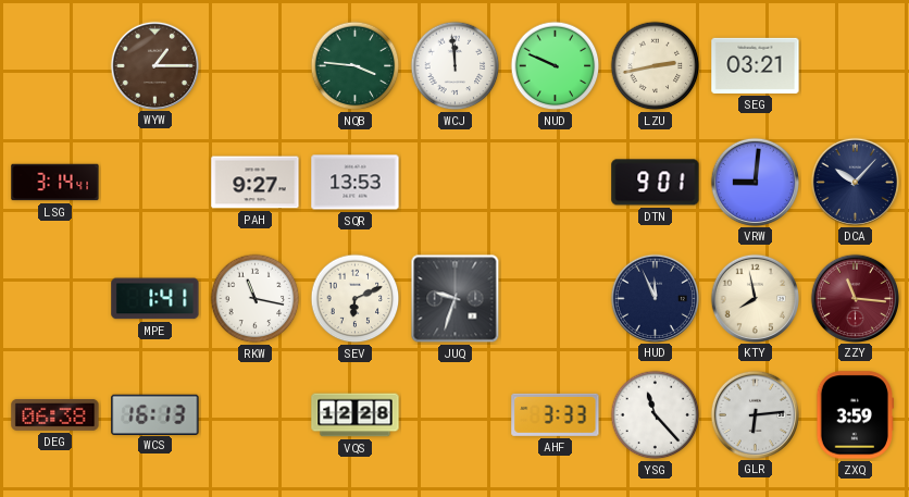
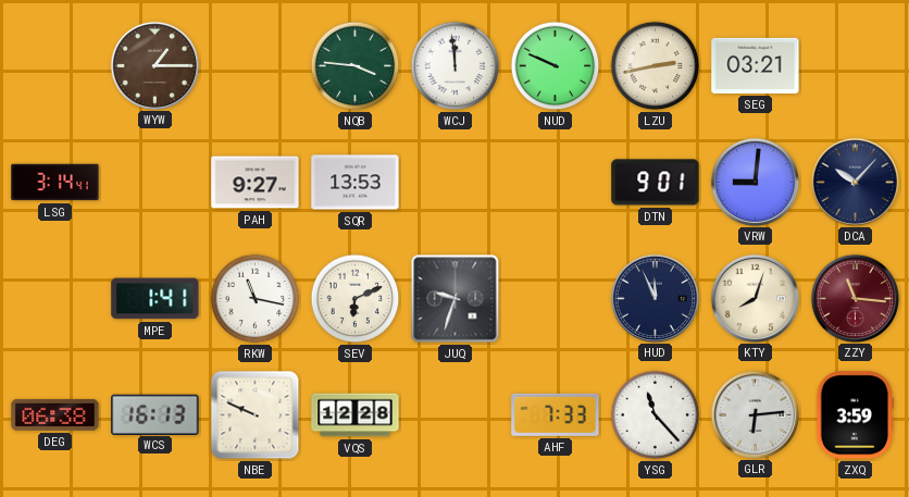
KTY: 7:58 -> 8:03
NBE: none -> 9:49
AHF: 3:33 -> 7:33
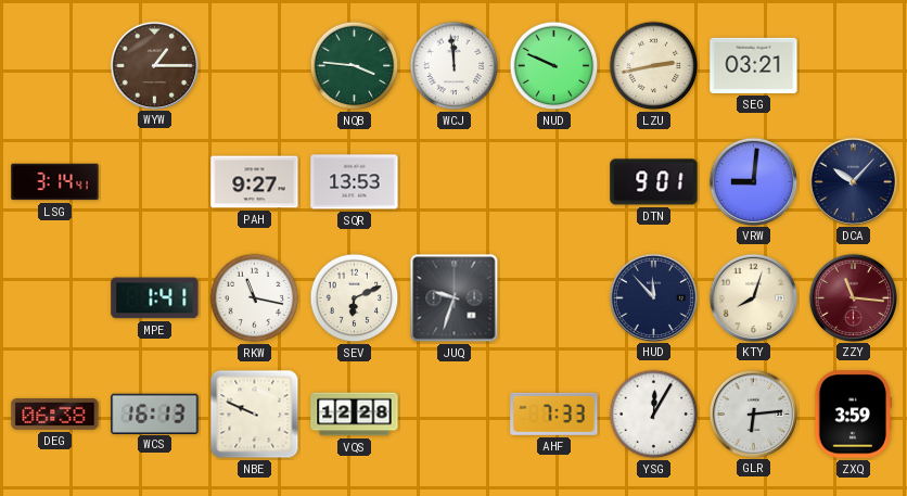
HUD: 11:56 -> 11:53
YSG: 11:23 -> 12:05
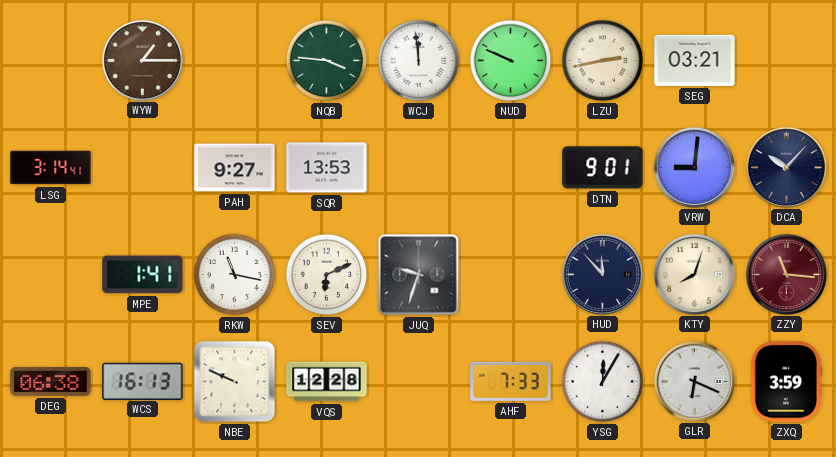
GLR: 6:14 -> 6:19
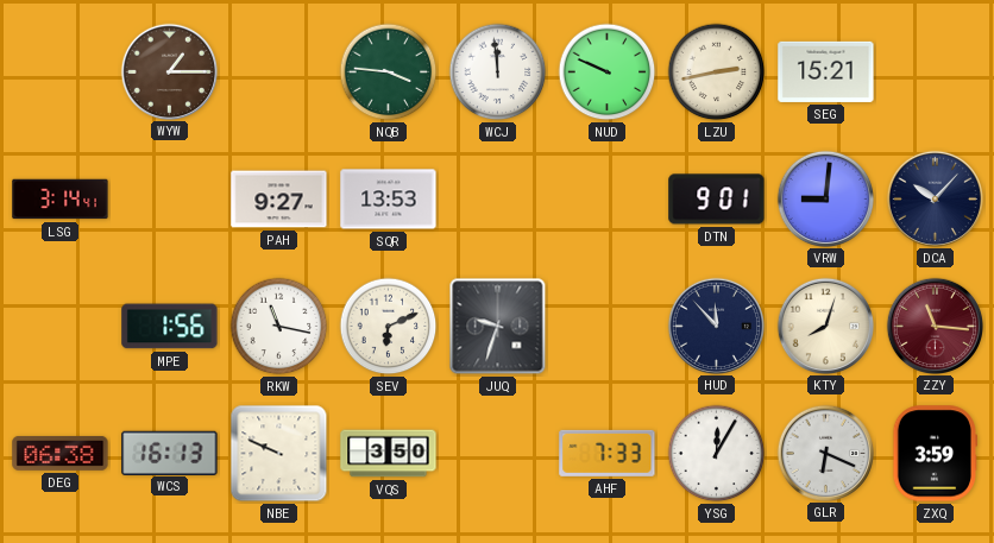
SEG: 03:21 -> 15:21
MPE: 1:41 -> 1:56
VQS: 12:28 -> 3:50
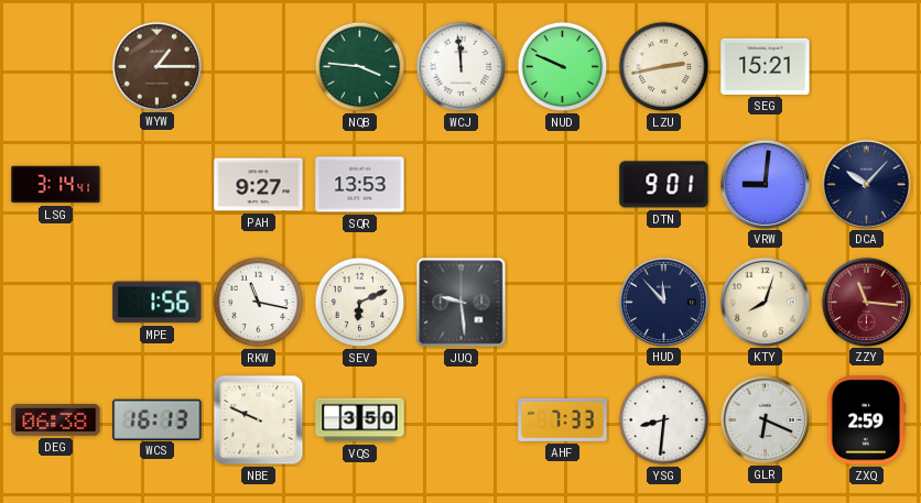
JUQ: 9:33 -> 9:29
YSG: 12:05 -> 8:31
ZXQ: 3:59 -> 2:59
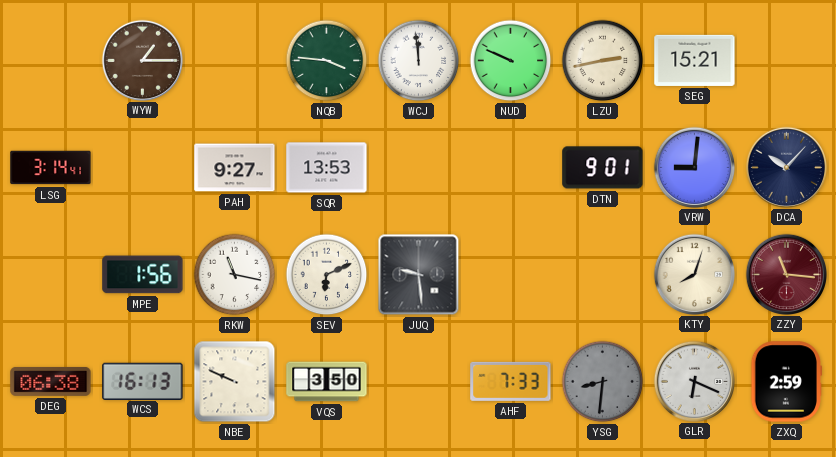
HUD: 11:53 -> none
YSG dial: white -> grey
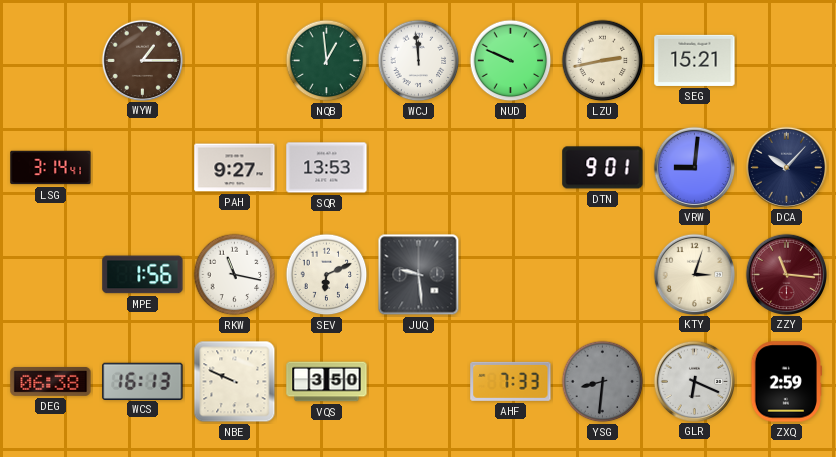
NQB: 3:46 -> 12:59
KTY: 8:03 -> 3:03
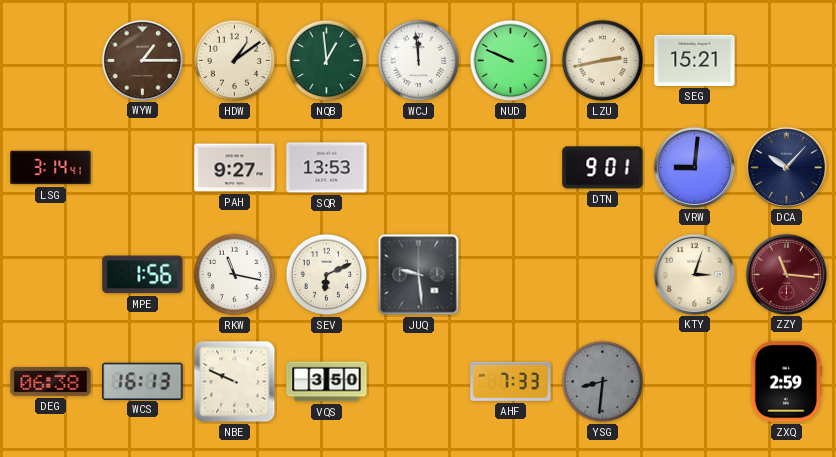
HDW: none -> 1:09
GLR: 6:19 -> none
